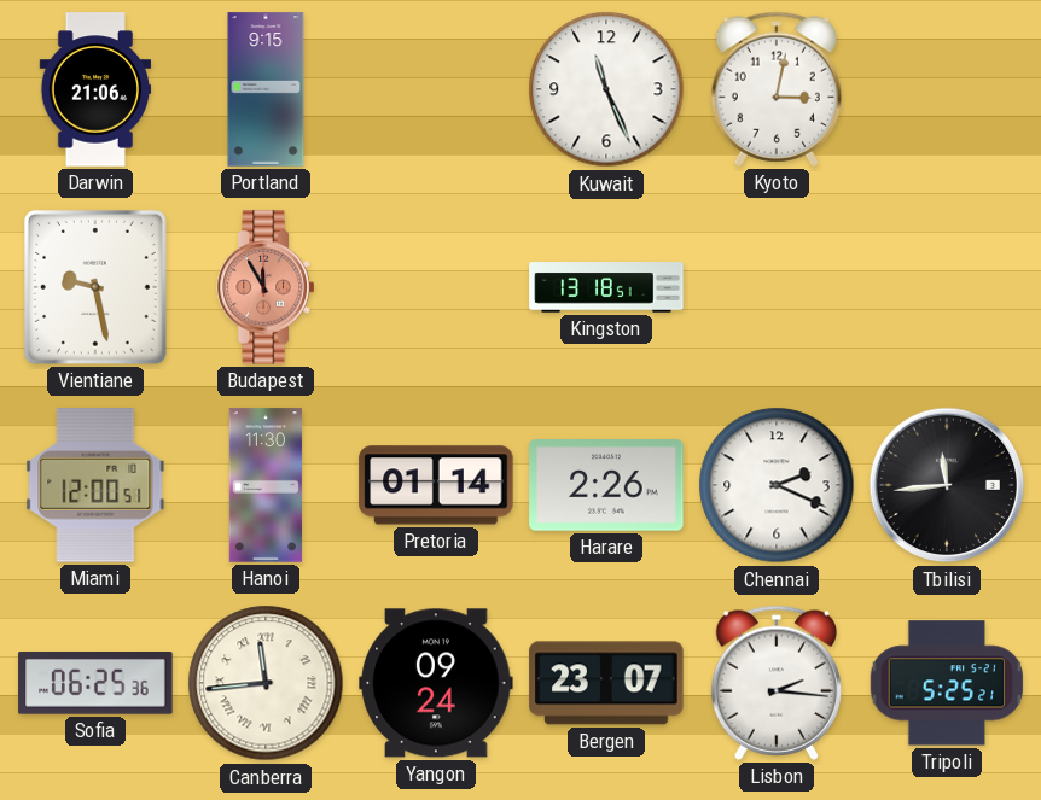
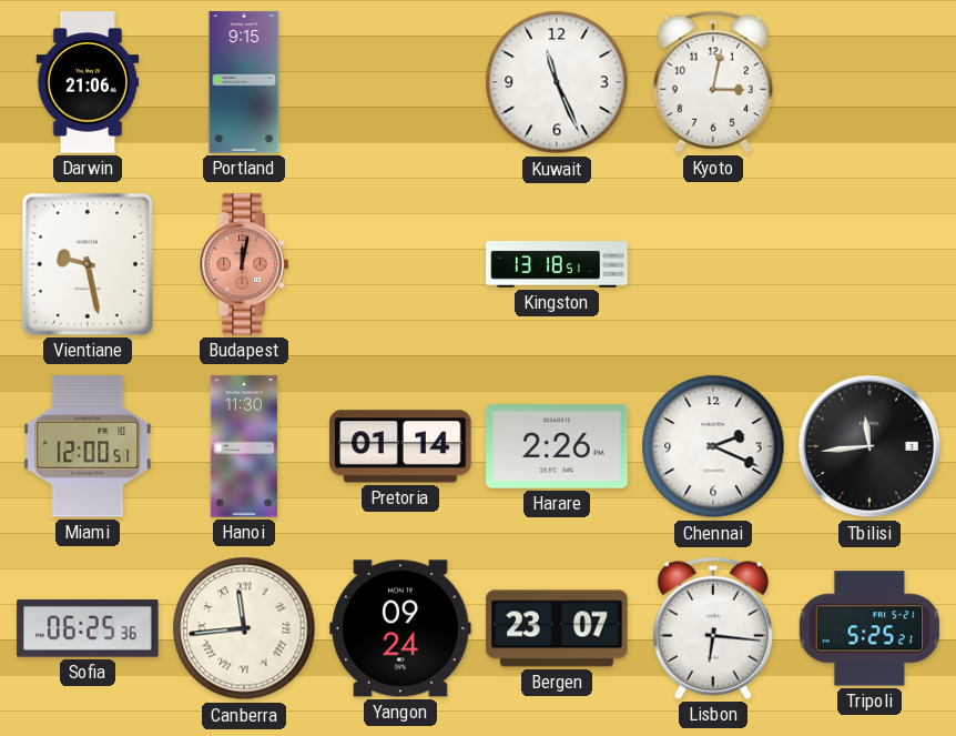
Budapest: 11:55 -> 12:02
Lisbon: 2:16 -> 6:16
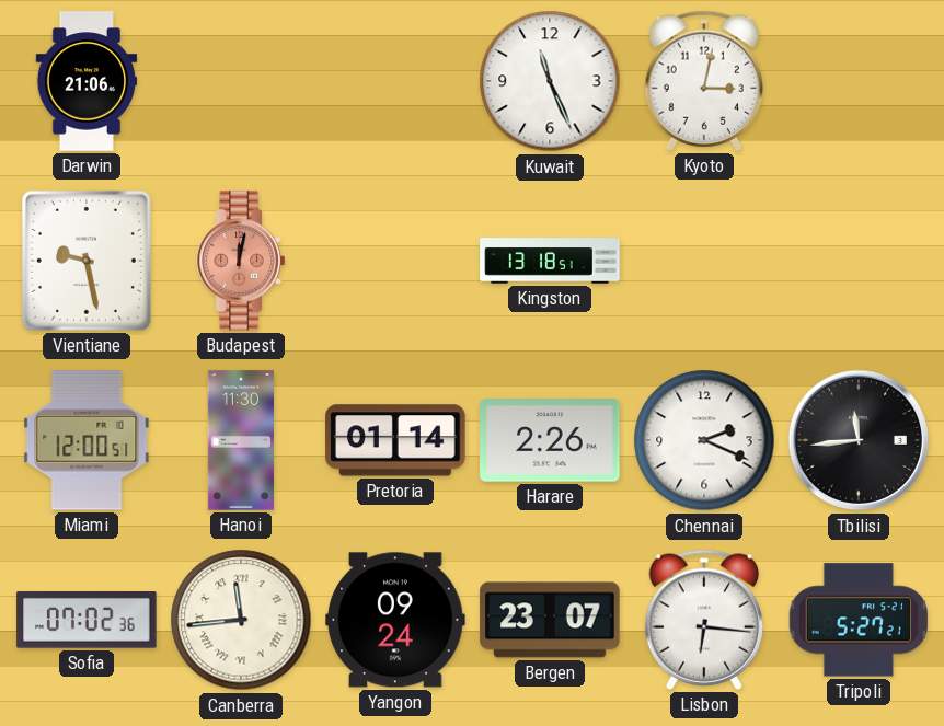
Portland: 9:15 -> none
Sofia: 06:25 -> 07:02
Tripoli: 5:25 -> 5:27
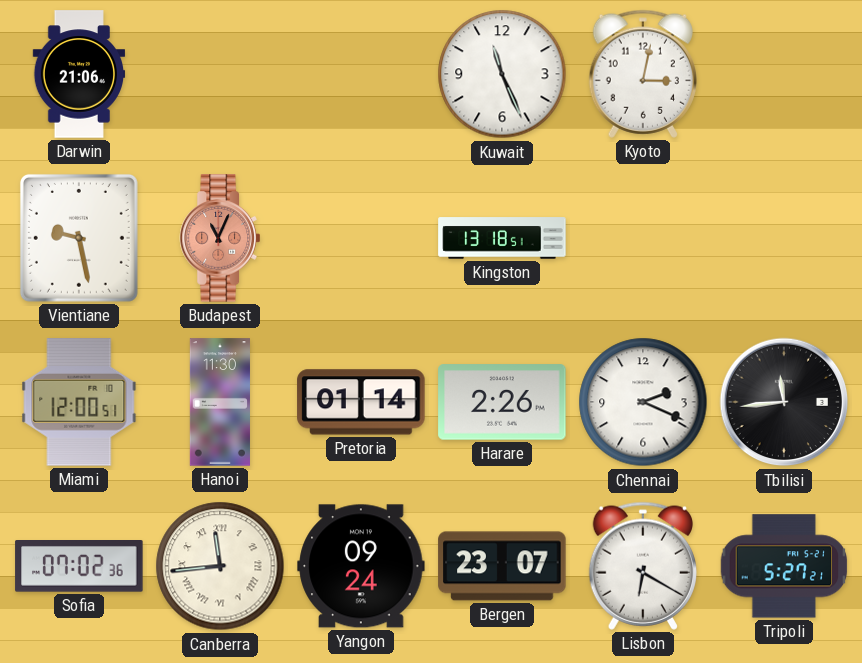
Budapest: 12:02 -> 11:04
Lisbon: 6:16 -> 6:20
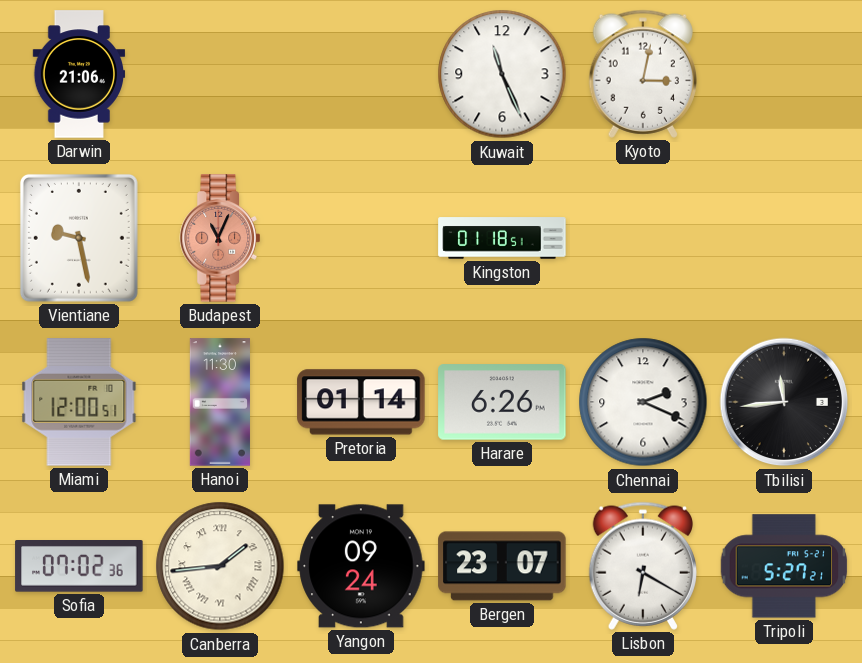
Kingston: 13:18 -> 01:18
Harare: 2:26 -> 6:26
Canberra: 11:44 -> 1:44
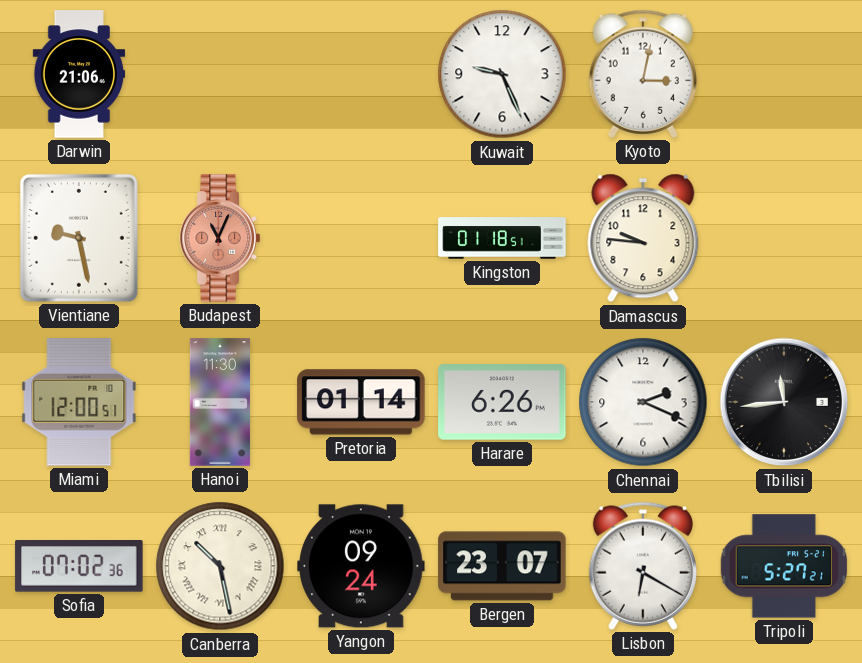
Kuwait: 11:26 -> 9:26
Damascus: none -> 9:46
Canberra: 1:44 -> 10:28
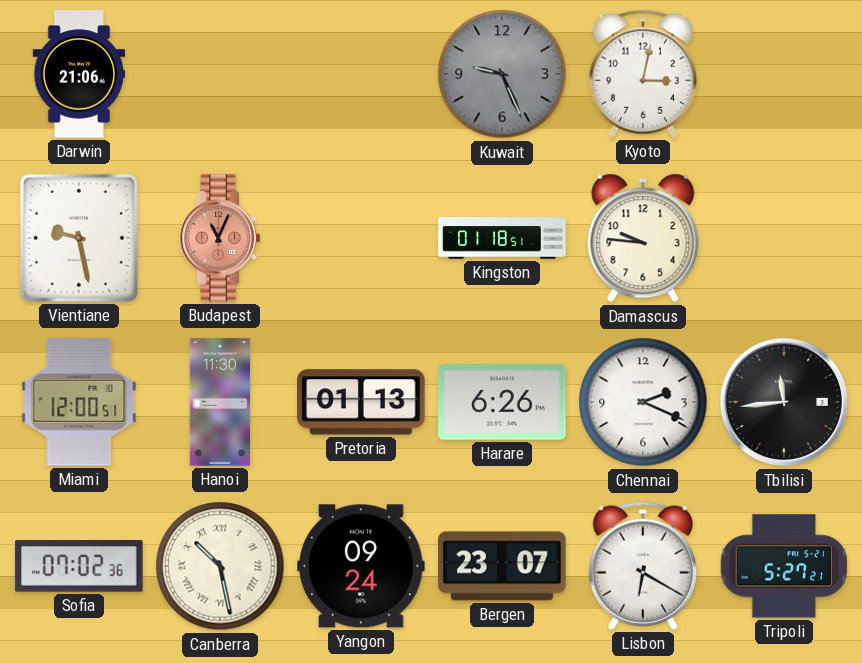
Kuwait dial: white -> grey
Pretoria: 01:14 -> 01:13
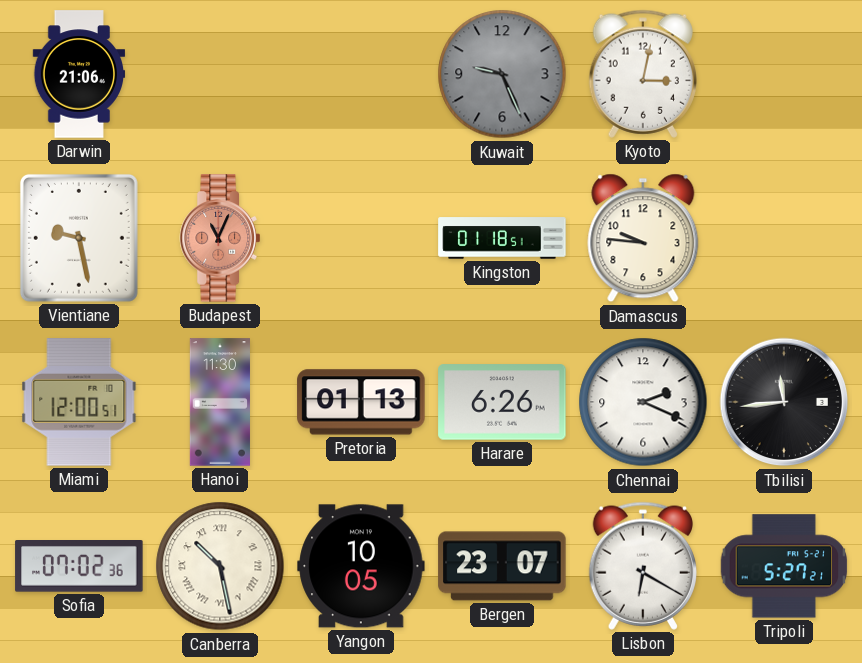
Yangon: 09:24 -> 10:05
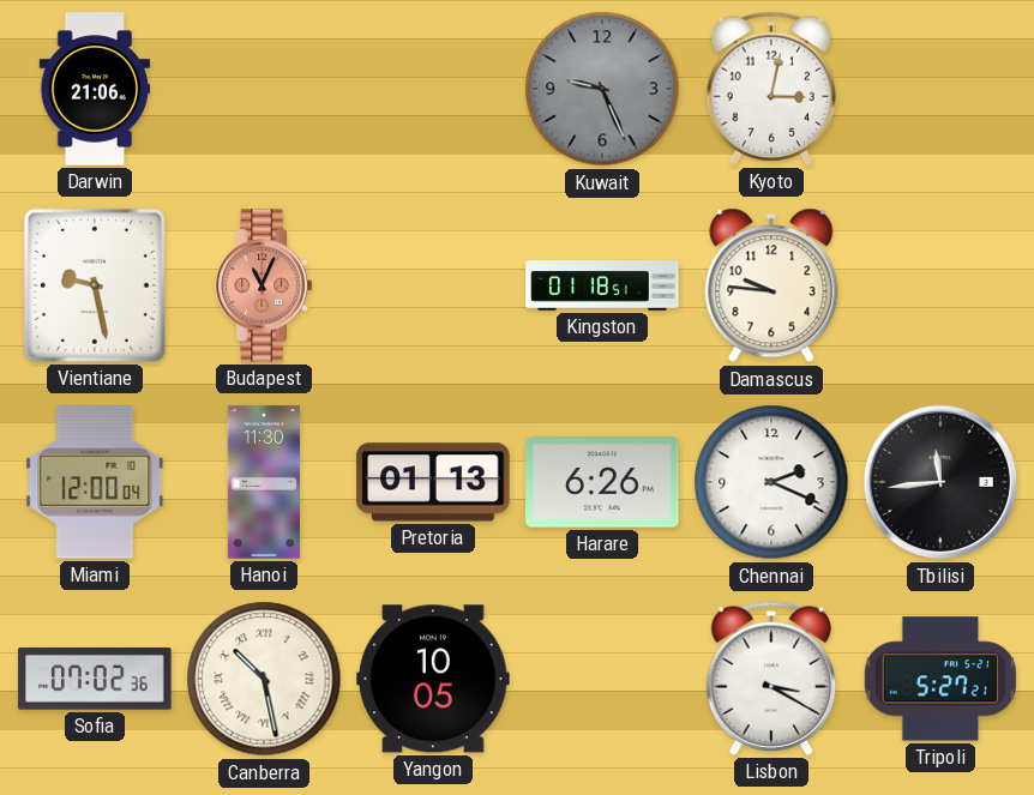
Miami: 12:00:51 -> 12:00:04
Bergen: 23:07 -> none
Lisbon: 6:20 -> 3:20
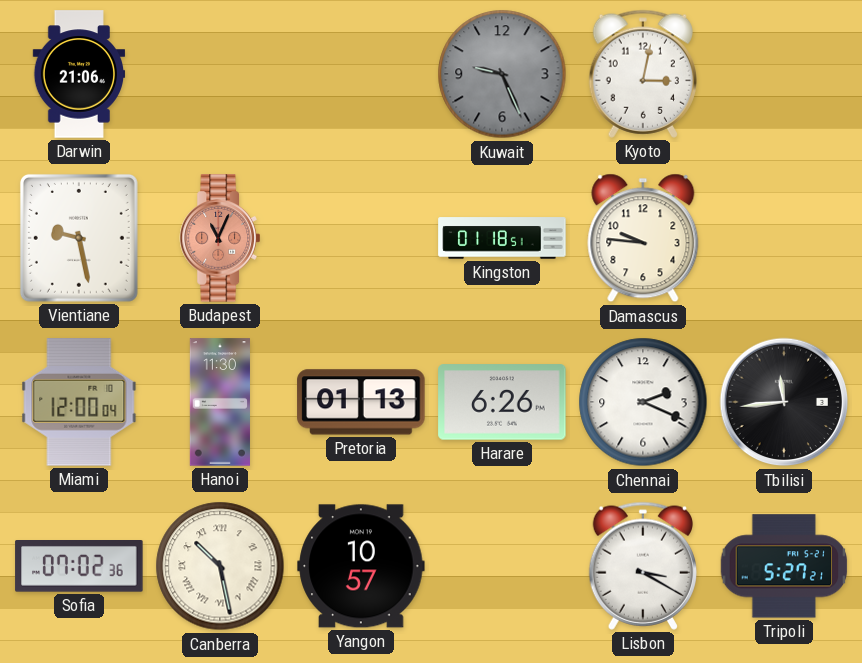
Yangon: 10:05 -> 10:57
